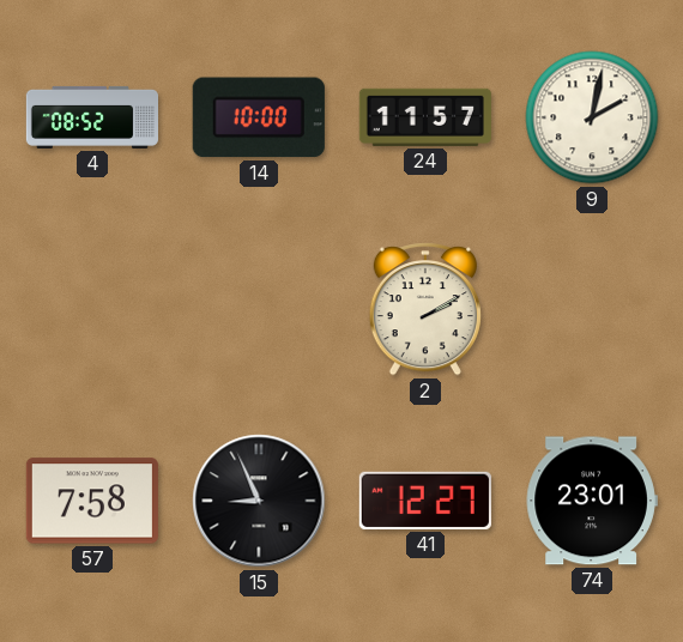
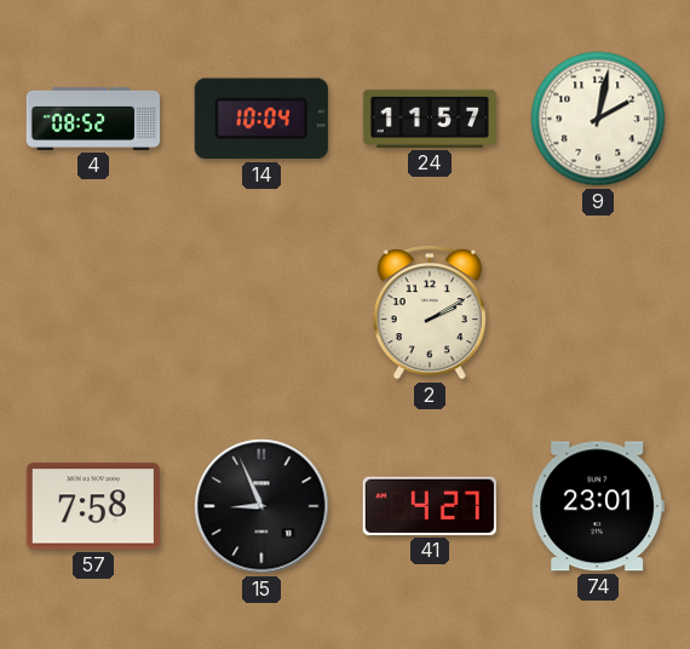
14: 10:00 -> 10:04
41: 12:27 -> 4:27
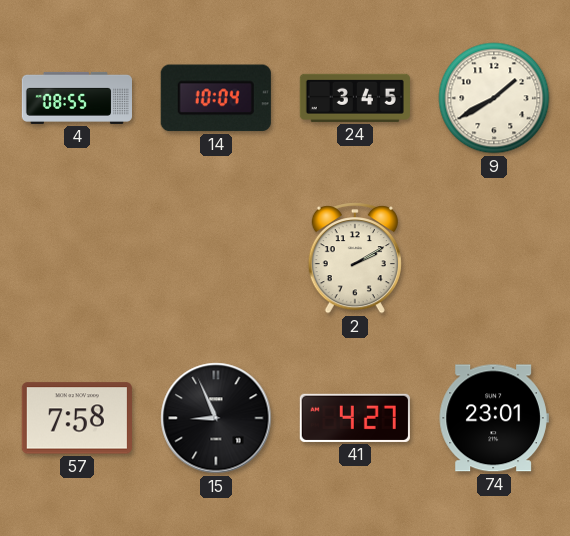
4: 08:52 -> 08:55
24: 11:57 -> 3:45
9: 2:02 -> 1:40
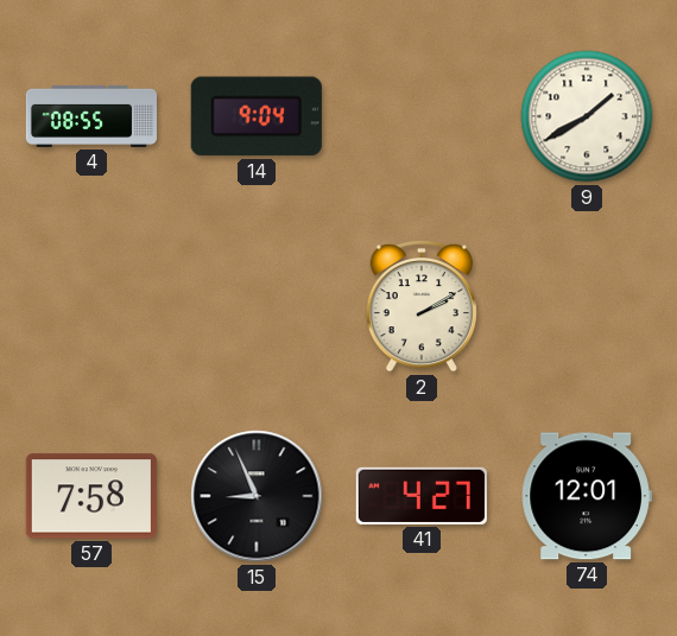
14: 10:04 -> 9:04
24: 3:45 -> none
74: 23:01 -> 12:01
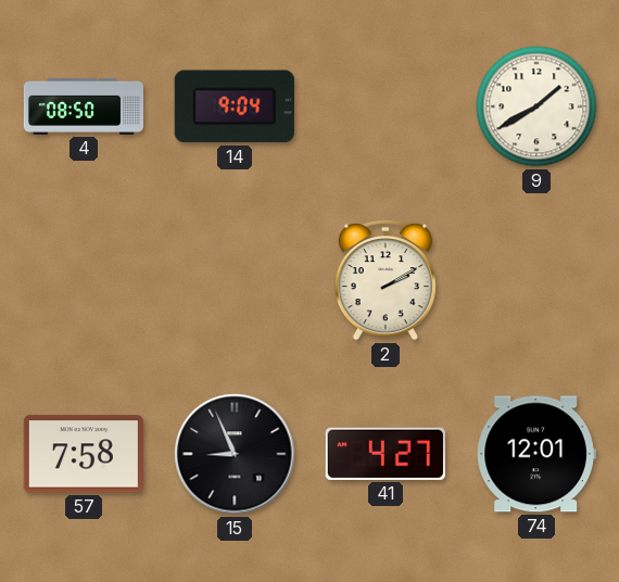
4: 08:55 -> 08:50
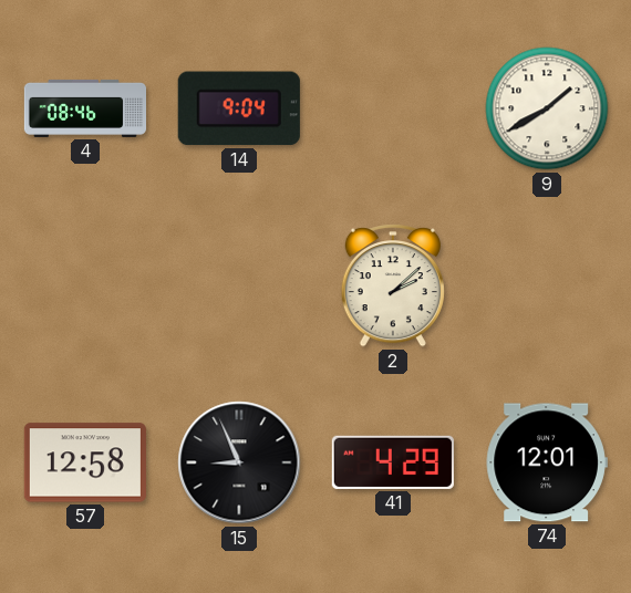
4: 08:50 -> 08:46
2: 2:10 -> 2:08
57: 7:58 -> 12:58
41: 4:27 -> 4:29
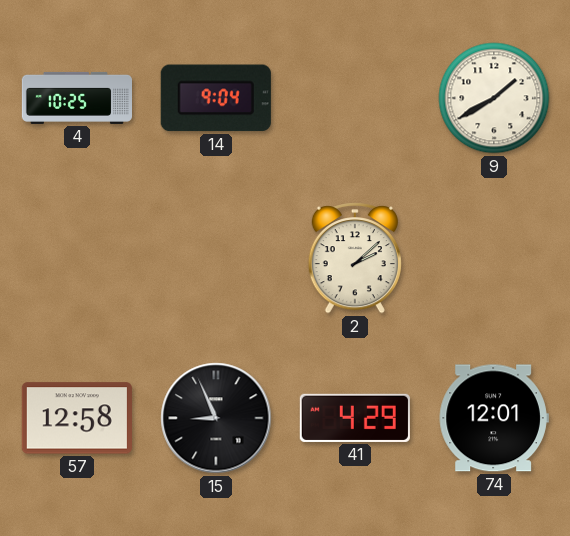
4: 08:46 -> 10:25
